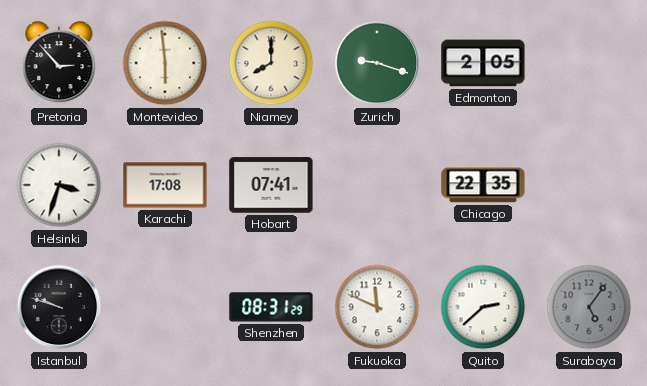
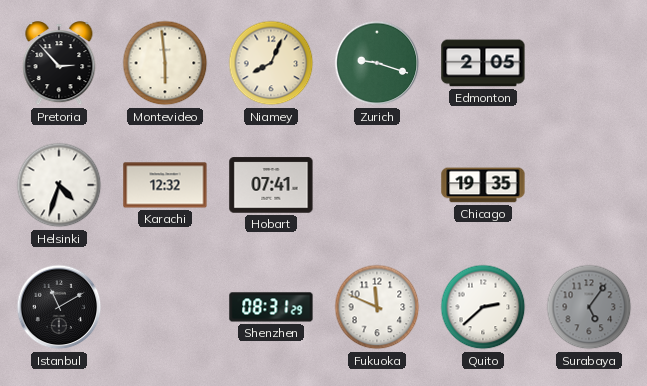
Niamey: 8:00 -> 8:04
Helsinki: 3:33 -> 4:33
Karachi: 17:08 -> 12:32
Chicago: 22:35 -> 19:35
Istanbul: 9:48 -> 11:10
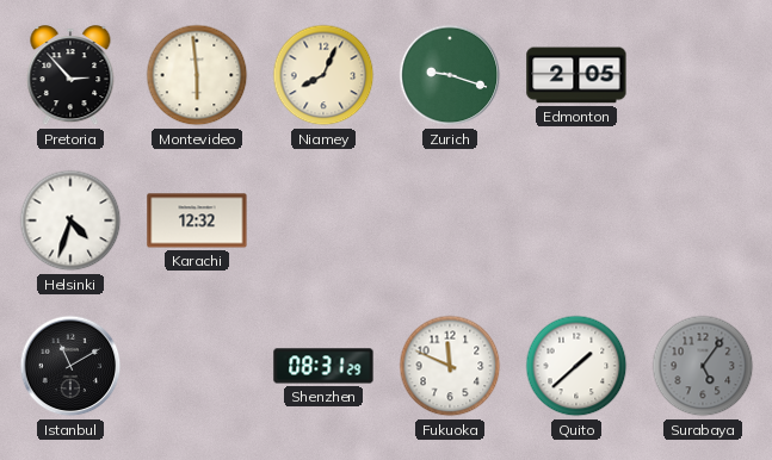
Hobart: 07:41 -> none
Chicago: 19:35 -> none
Quito: 2:38 -> 1:38
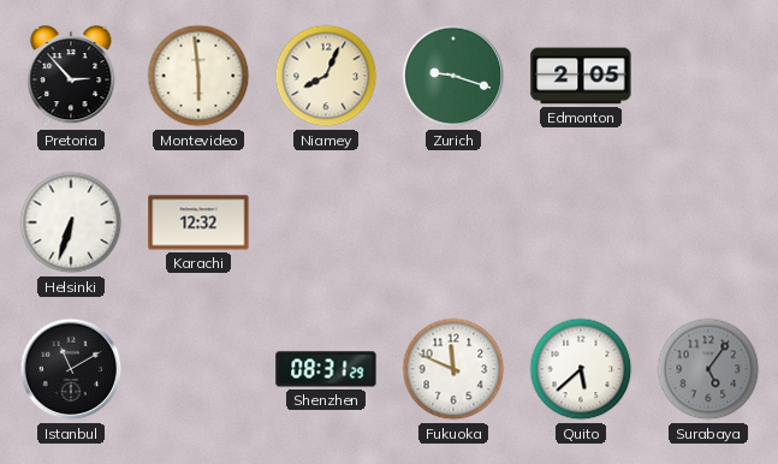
Helsinki: 4:33 -> 6:33
Quito: 1:38 -> 5:38
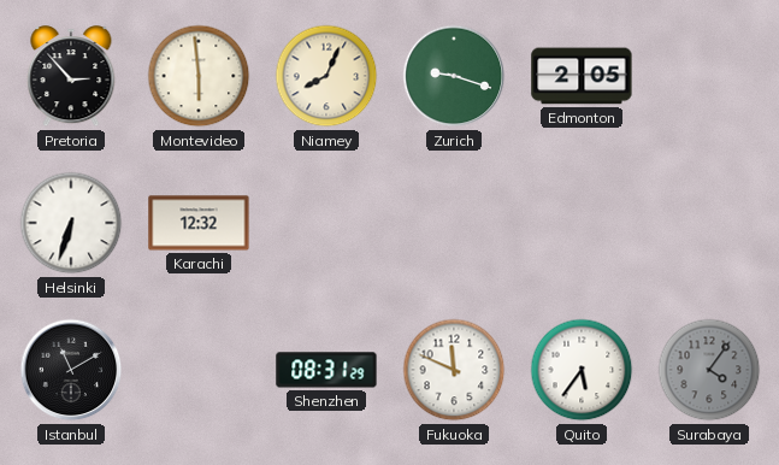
Quito: 5:38 -> 5:36
Surabaya: 5:06 -> 4:06
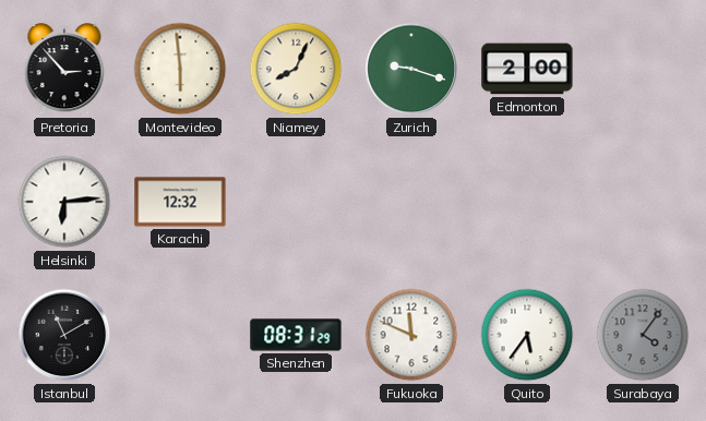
Edmonton: 2:05 -> 2:00
Helsinki: 6:33 -> 6:14
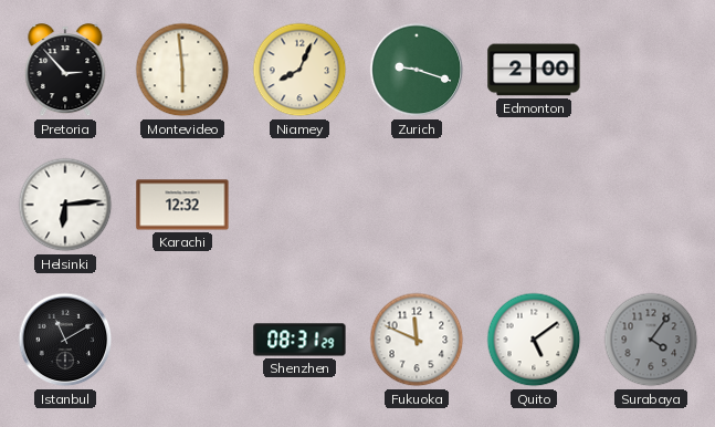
Quito: 5:36 -> 5:09
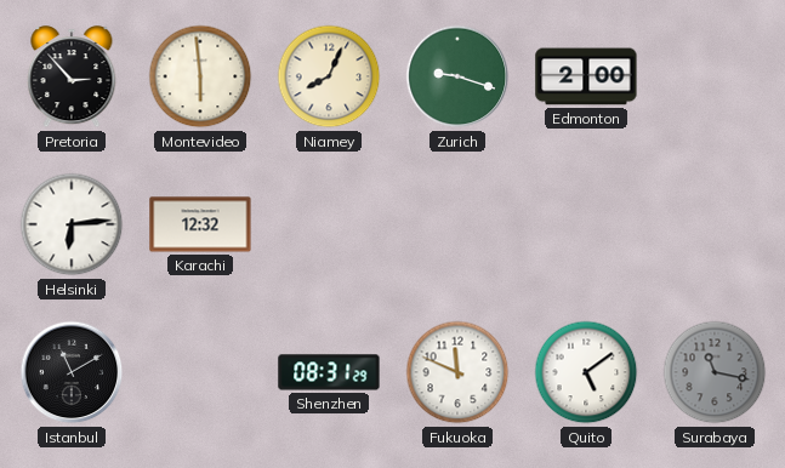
Surabaya: 4:06 -> 11:17
